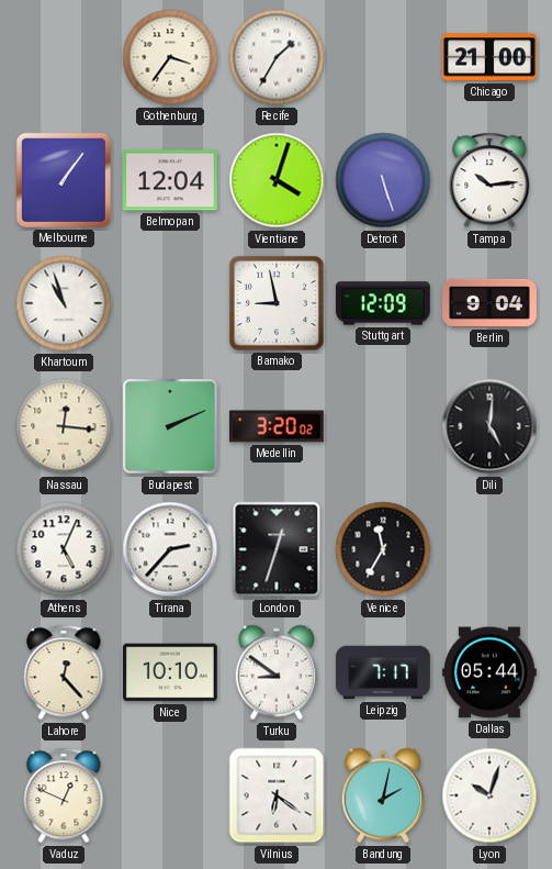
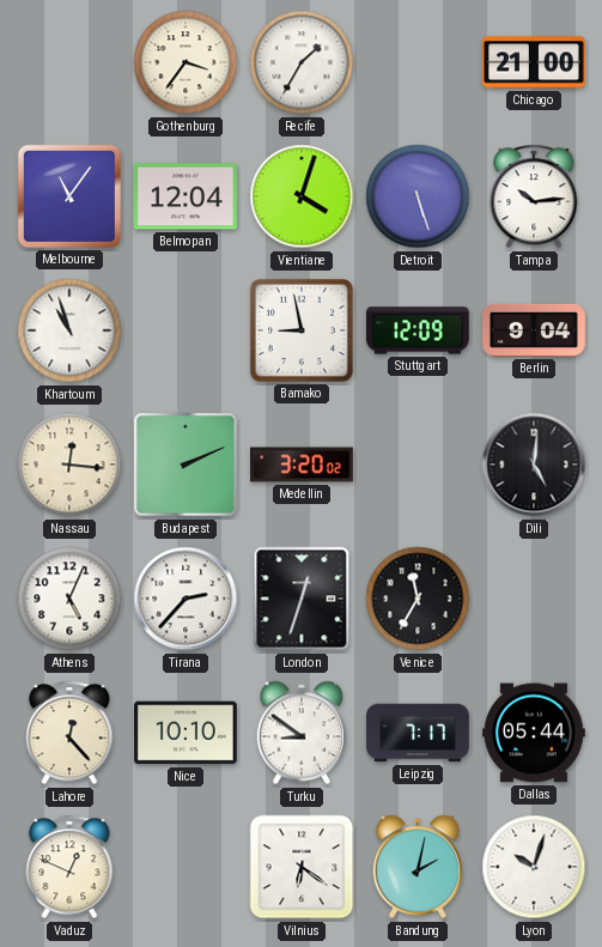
Melbourne: 1:06 -> 11:06
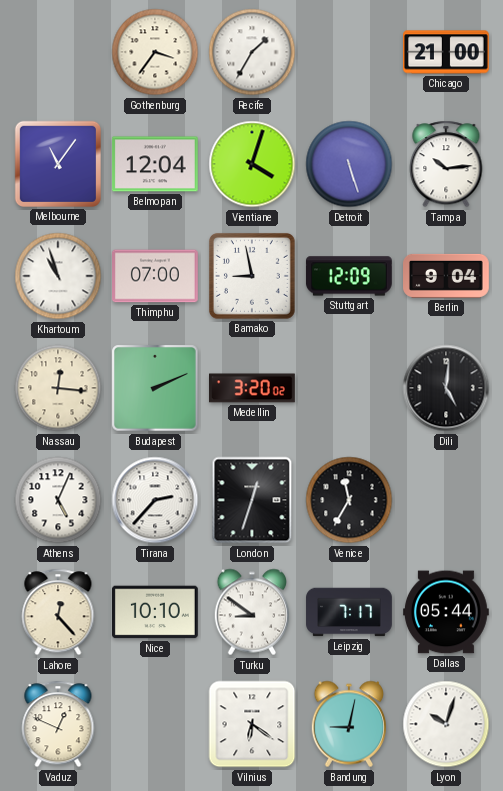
Thimphu: none -> 07:00
Bandung: 2:02 -> 9:02
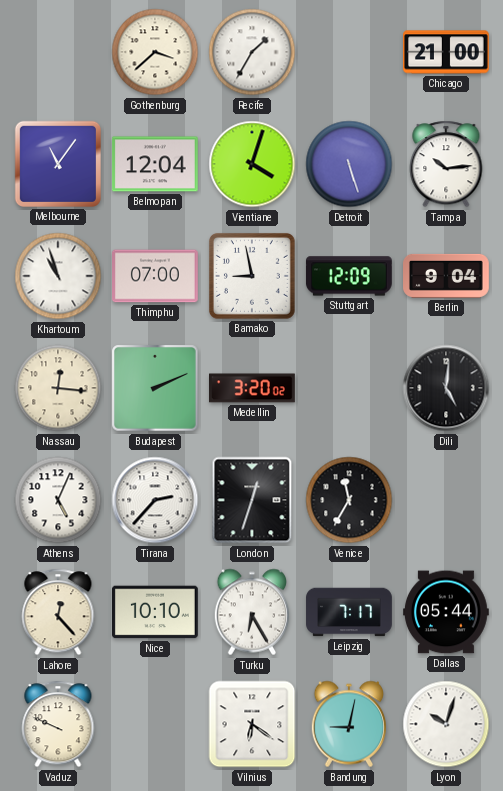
Gothenburg: 3:36 -> 3:38
Turku: 8:51 -> 6:25
Vaduz: 12:49 -> 9:49
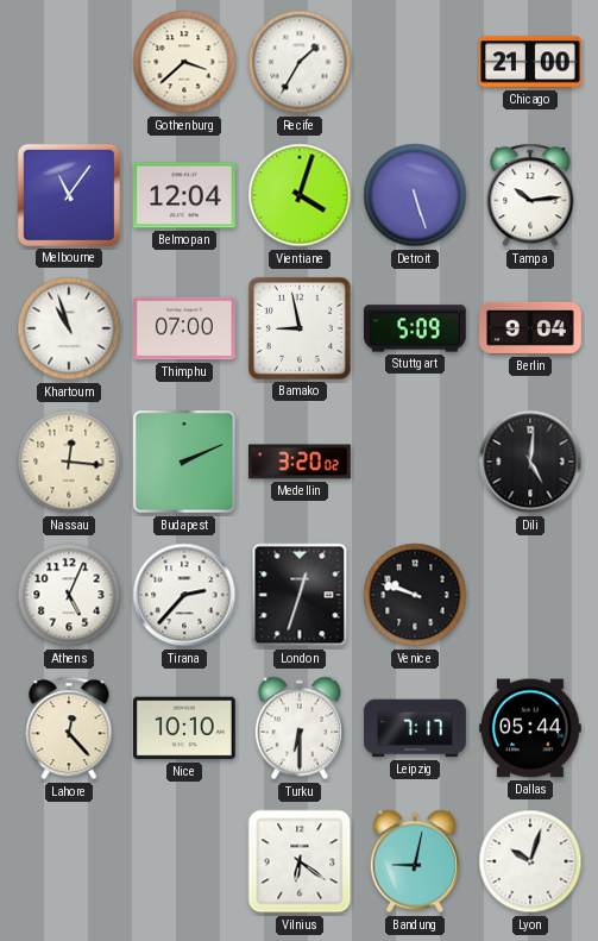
Stuttgart: 12:09 -> 5:09
Venice: 11:35 -> 9:48
Turku: 6:25 -> 6:30
Vaduz: 9:49 -> none
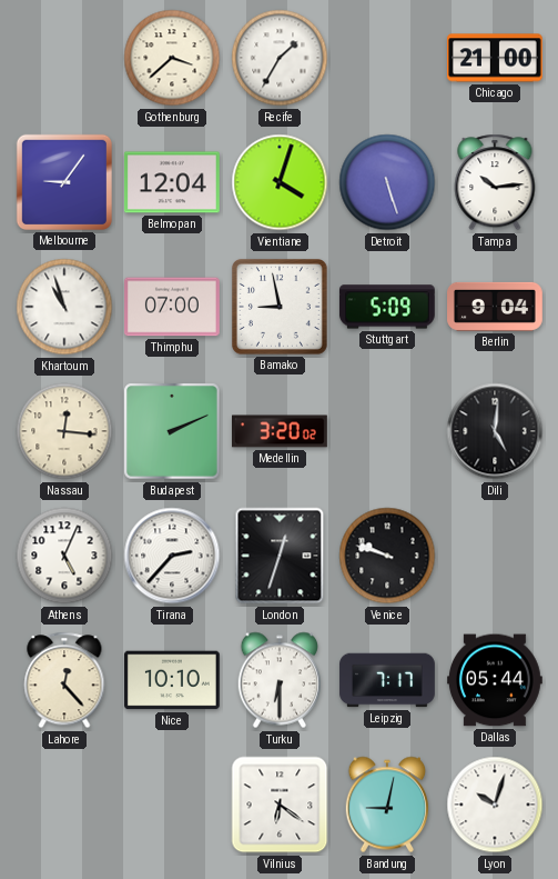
Melbourne: 11:06 -> 9:06
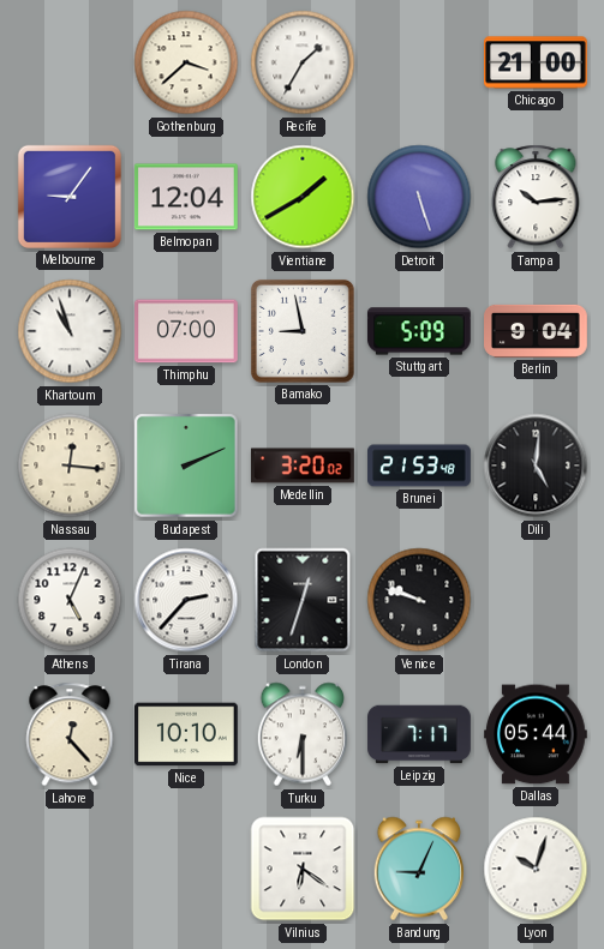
Vientiane: 4:03 -> 1:40
Brunei: none -> 21:53
Bandung: 9:02 -> 9:04
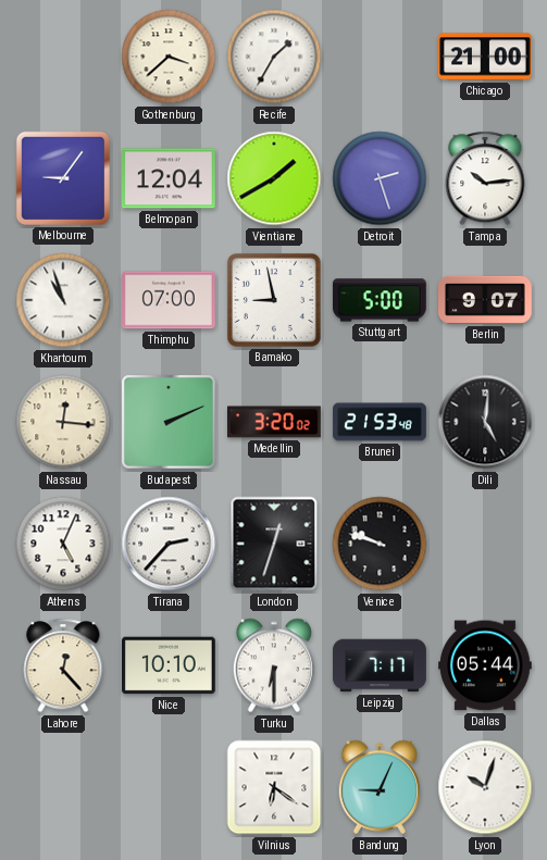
Detroit: 5:27 -> 2:27
Stuttgart: 5:09 -> 5:00
Berlin: 9:04 -> 9:07
